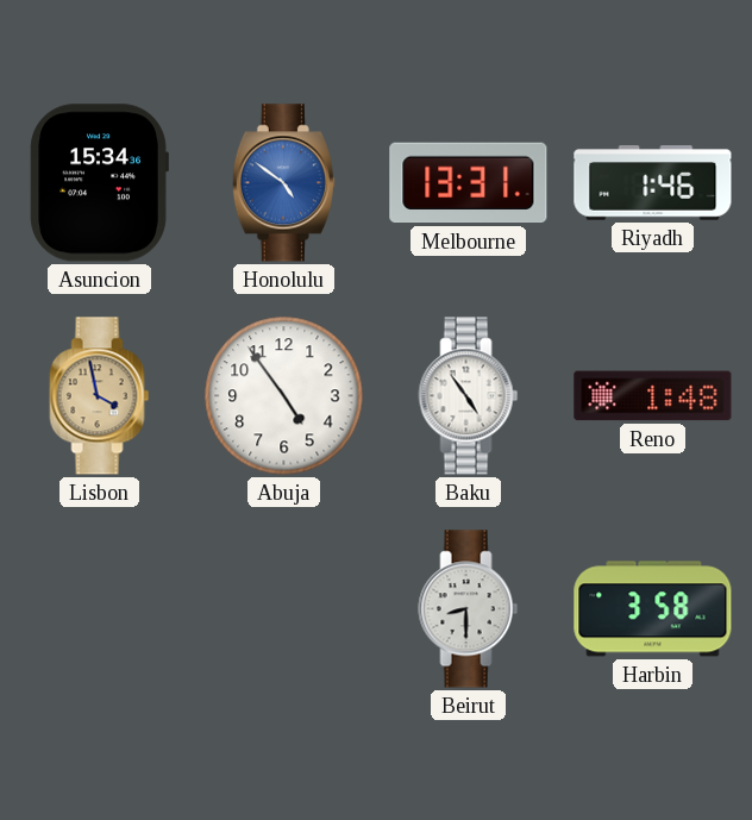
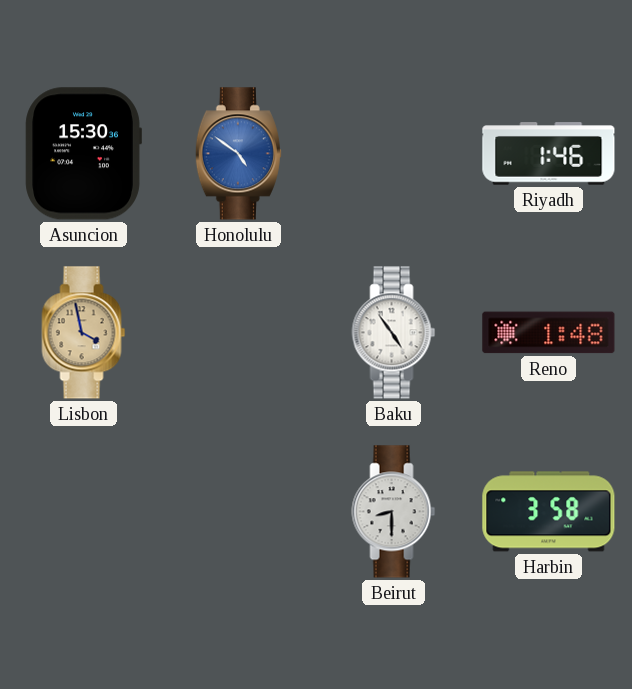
Asuncion: 15:34 -> 15:30
Melbourne: 13:31 -> none
Abuja: 4:54 -> none
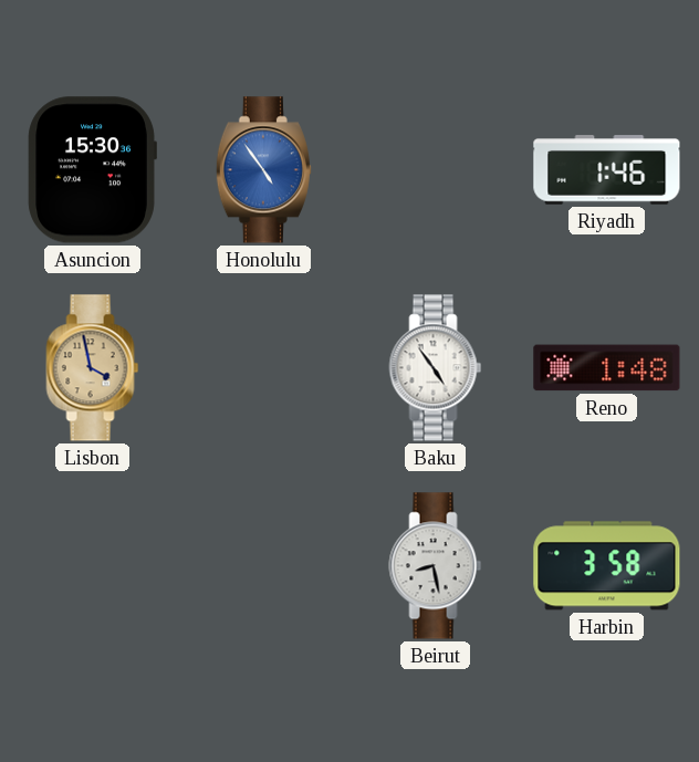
Honolulu: 4:51 -> 4:54
Beirut: 8:30 -> 8:28
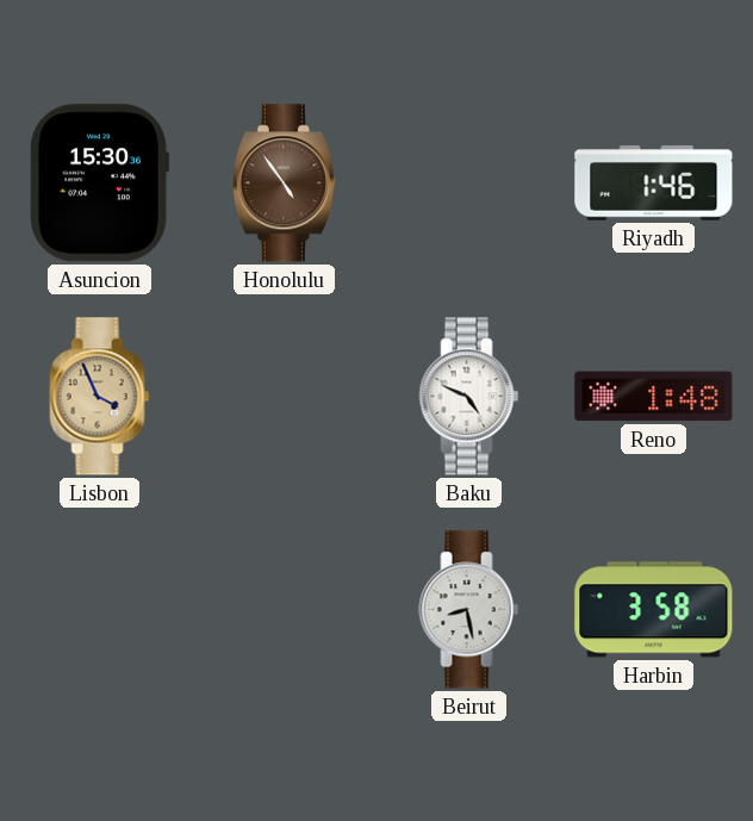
Honolulu dial: blue -> brown
Lisbon: 3:58 -> 3:56
Baku: 4:54 -> 4:49
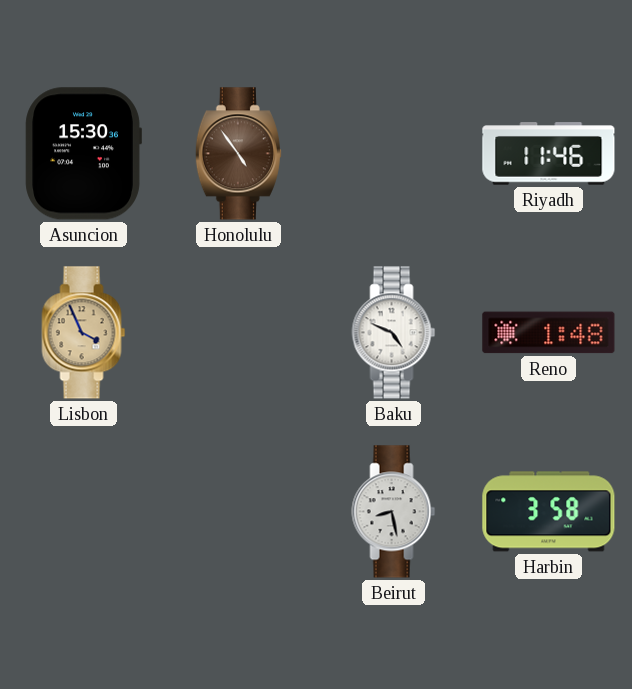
Riyadh: 1:46 -> 11:46
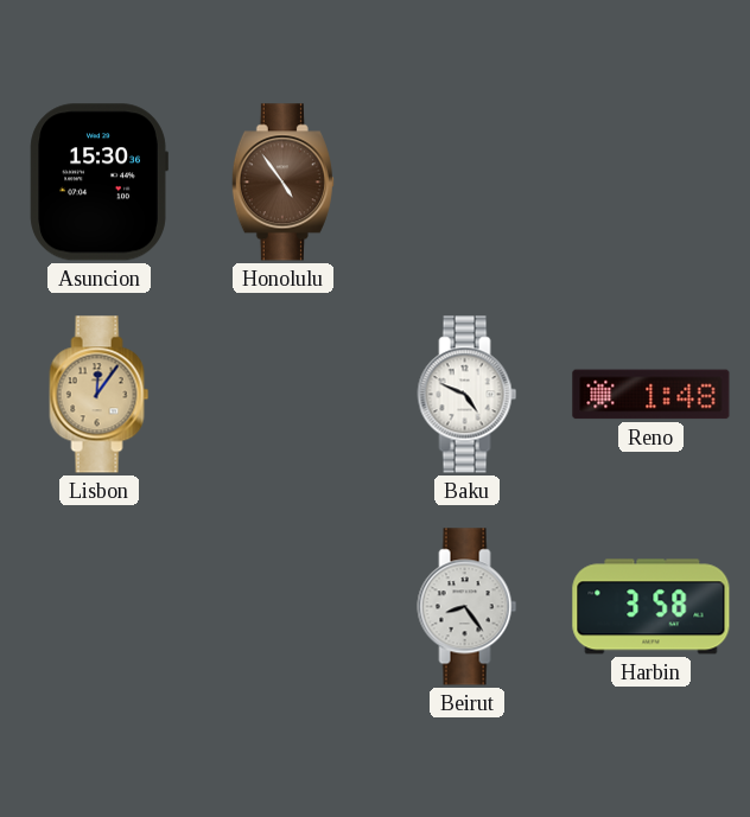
Riyadh: 11:46 -> none
Lisbon: 3:56 -> 12:06
Beirut: 8:28 -> 8:24
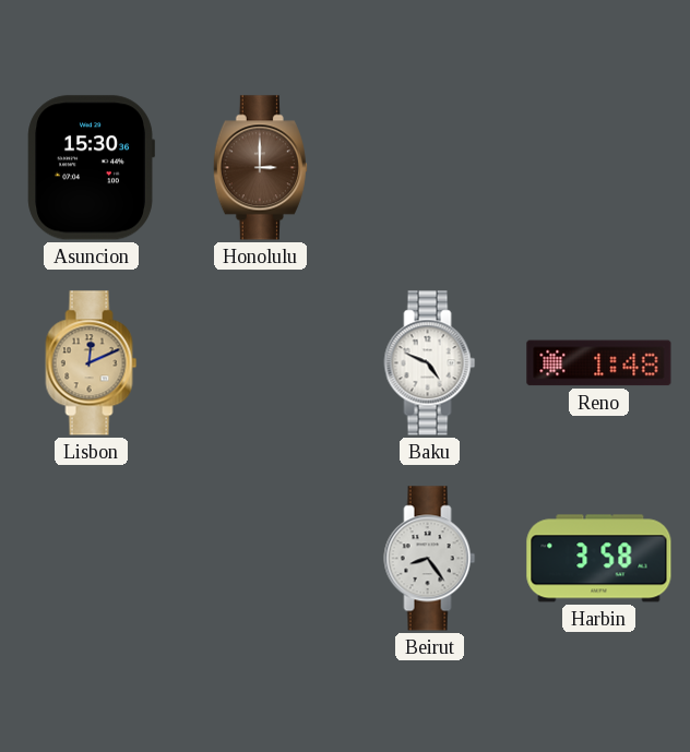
Honolulu: 4:54 -> 3:00
Lisbon: 12:06 -> 12:11
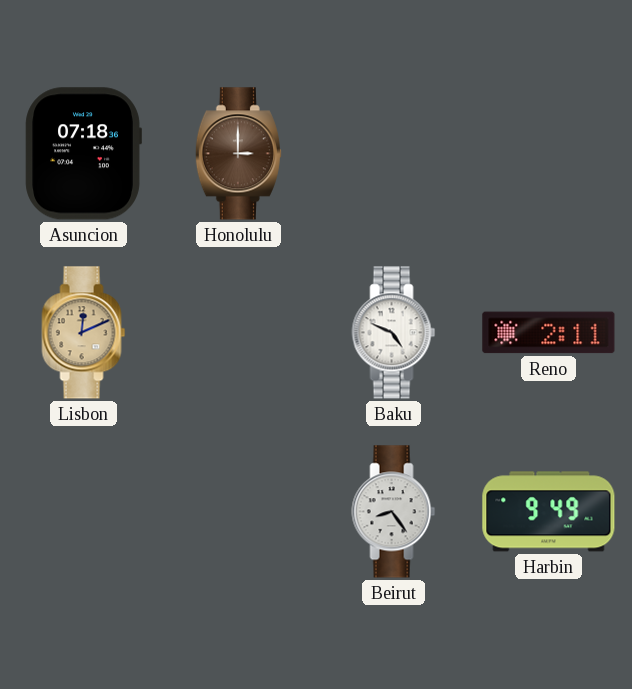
Asuncion: 15:30 -> 07:18
Reno: 1:48 -> 2:11
Harbin: 3:58 -> 9:49
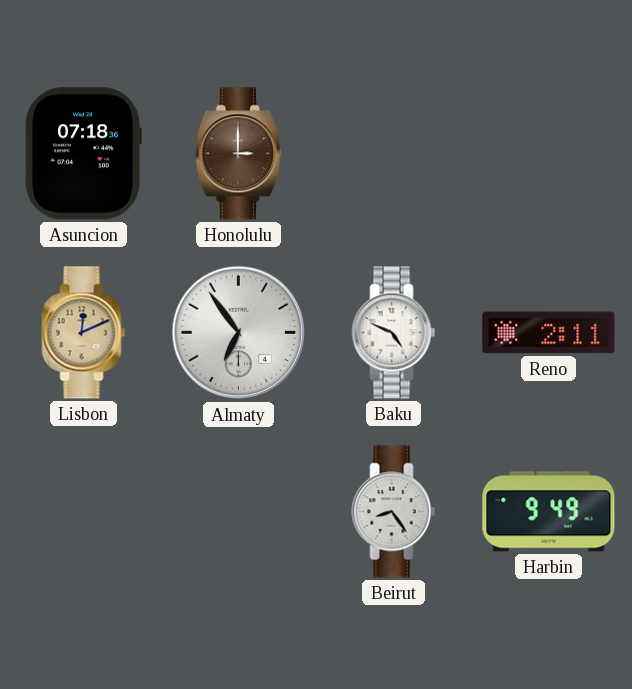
Almaty: none -> 6:54
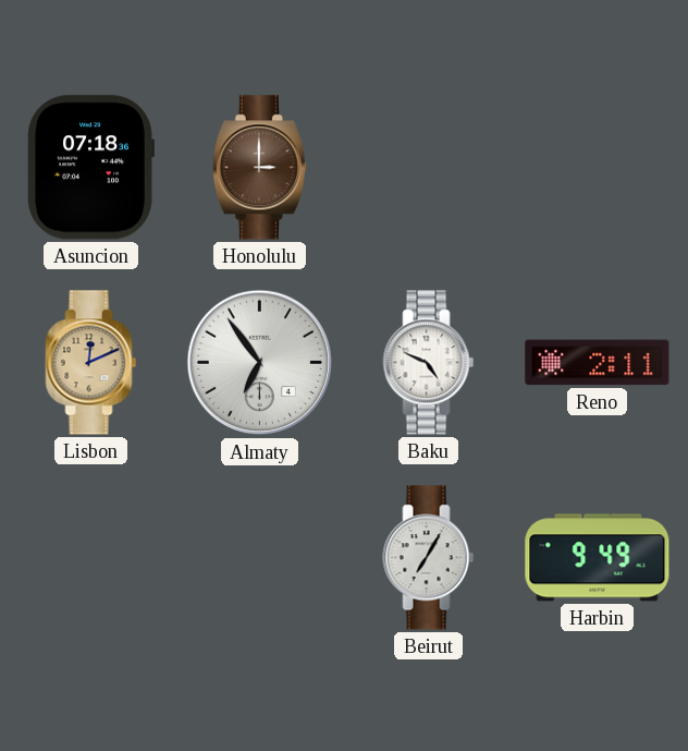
Beirut: 8:24 -> 7:05
